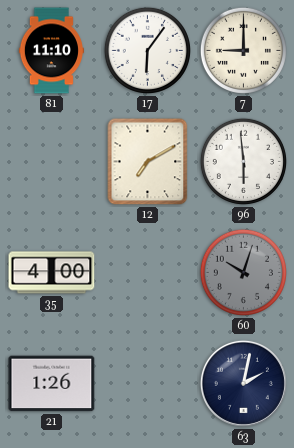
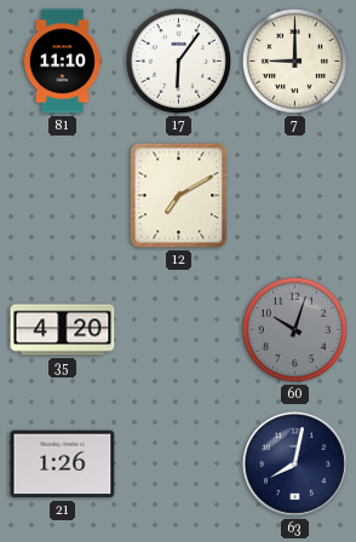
96: 5:59 -> none
35: 4:00 -> 4:20
63: 2:02 -> 8:02
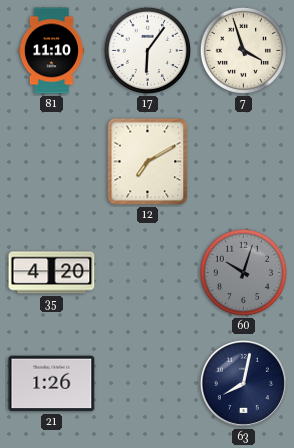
7: 9:00 -> 3:57
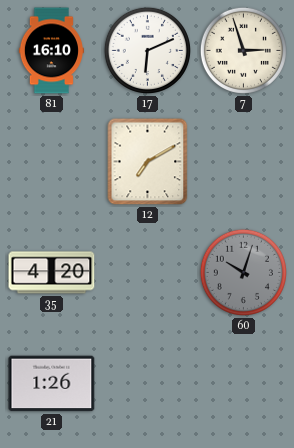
81: 11:10 -> 16:10
17: 6:06 -> 6:11
7: 3:57 -> 2:57
63: 8:02 -> none
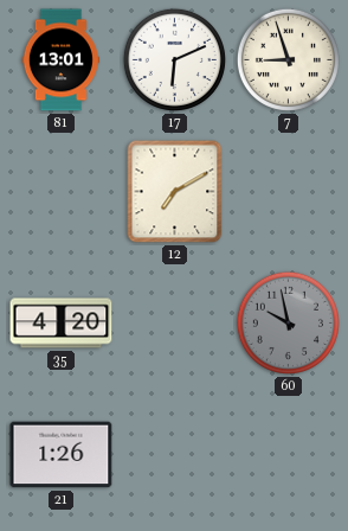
81: 16:10 -> 13:01
7: 2:57 -> 8:57
60: 10:03 -> 9:58
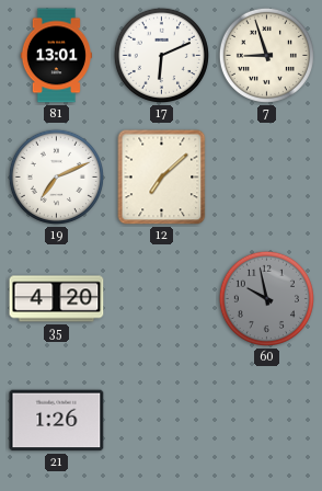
19: none -> 7:11
12: 7:10 -> 7:08
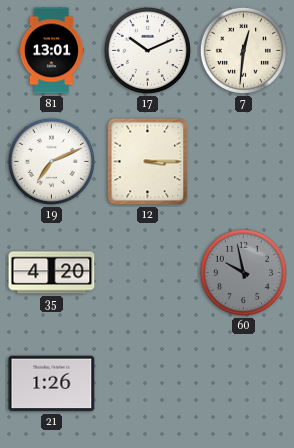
17: 6:11 -> 10:11
7: 8:57 -> 12:31
12: 7:08 -> 3:15
